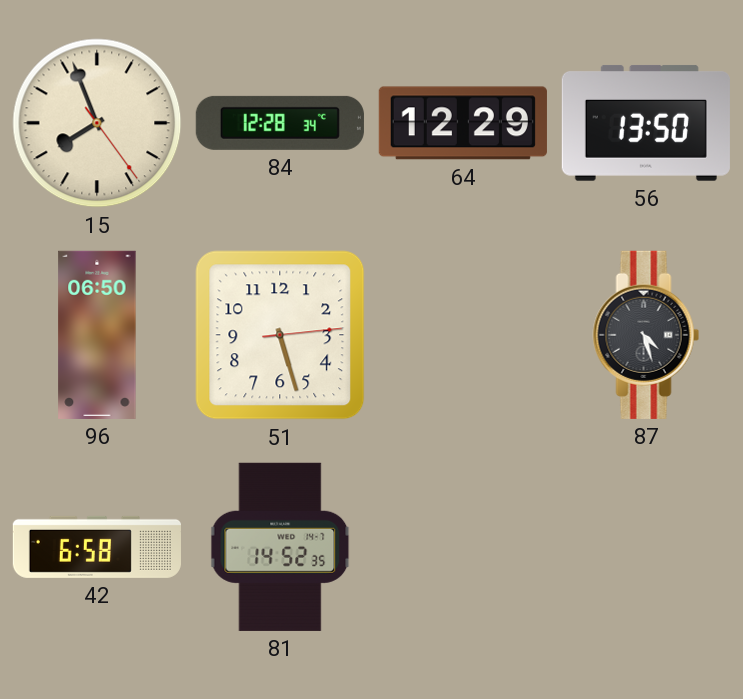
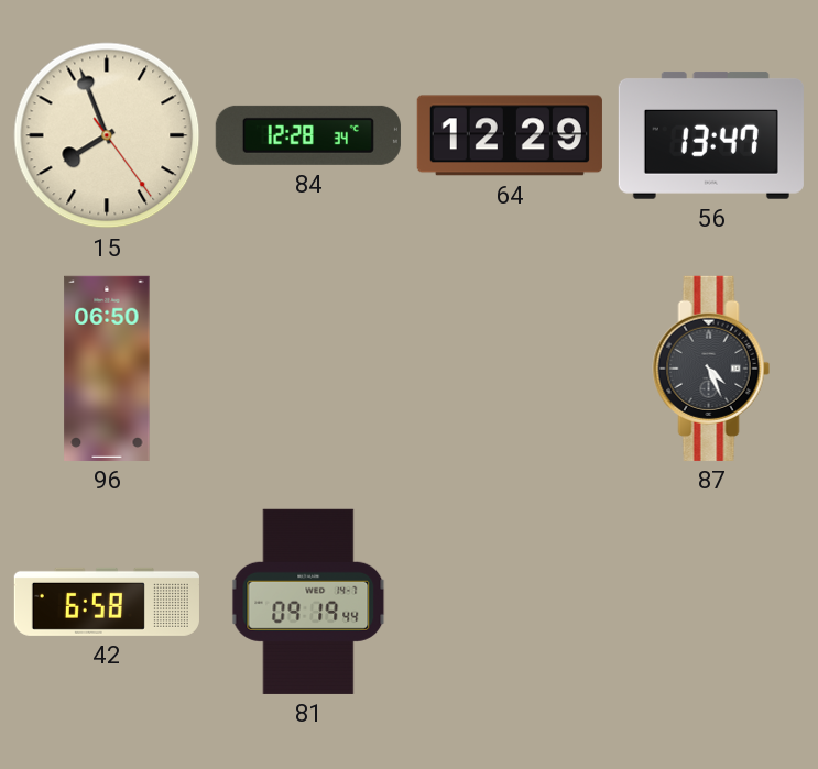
56: 13:50 -> 13:47
51: 5:27 -> none
87: 4:27 -> 4:26
81: 14:52 -> 09:19
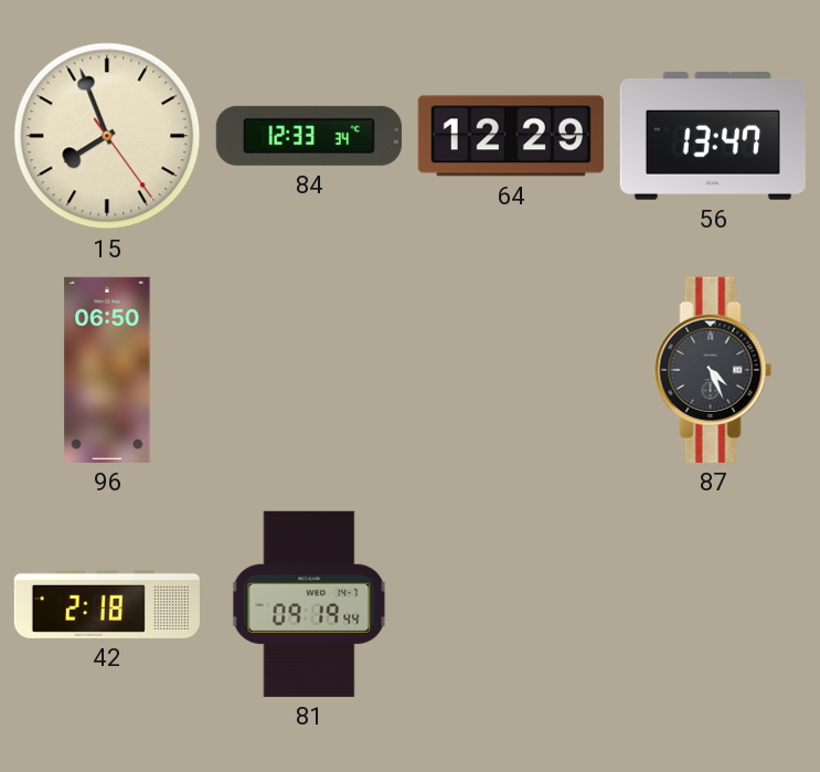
84: 12:28 -> 12:33
42: 6:58 -> 2:18
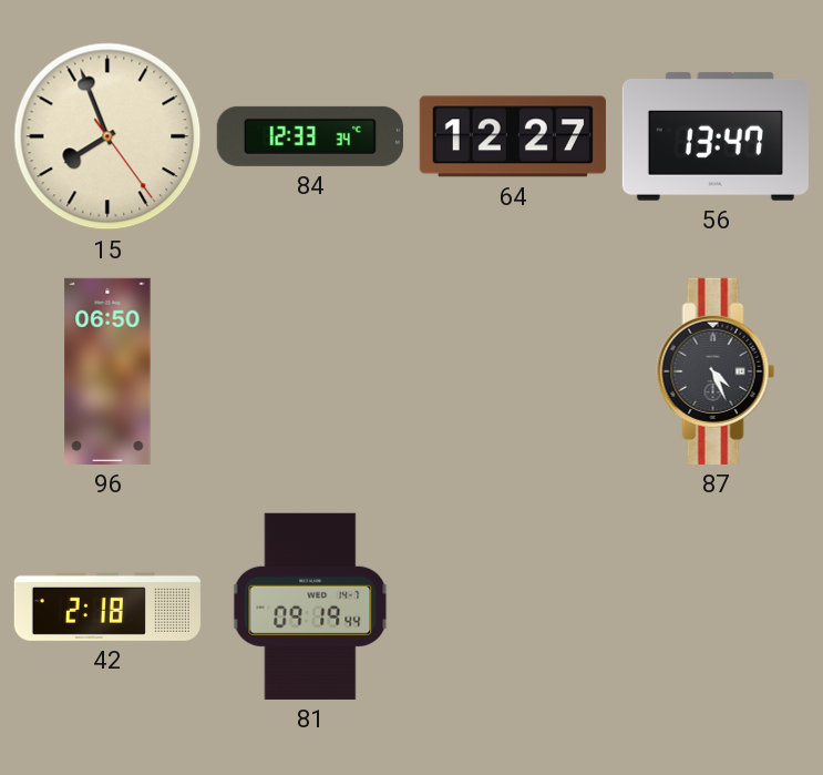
64: 12:29 -> 12:27
